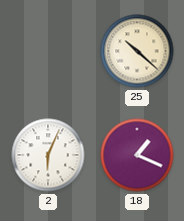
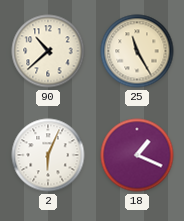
90: none -> 10:38
25: 10:22 -> 11:25
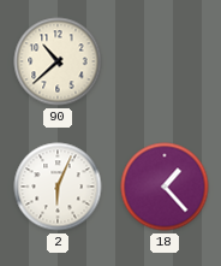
25: 11:25 -> none
18: 1:19 -> 1:23
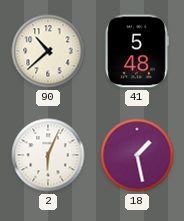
41: none -> 5:48
18: 1:23 -> 1:28
